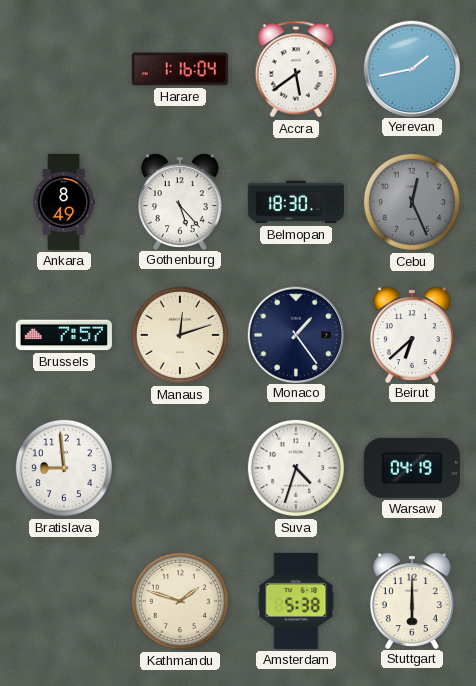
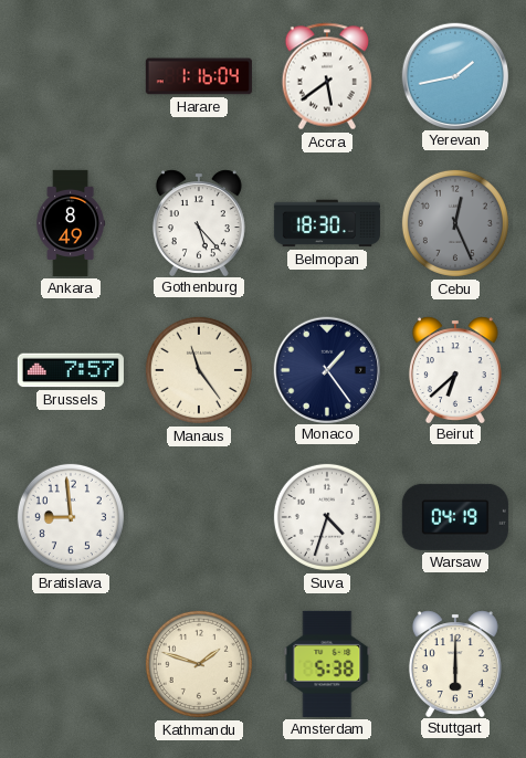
Manaus: 12:12 -> 11:24
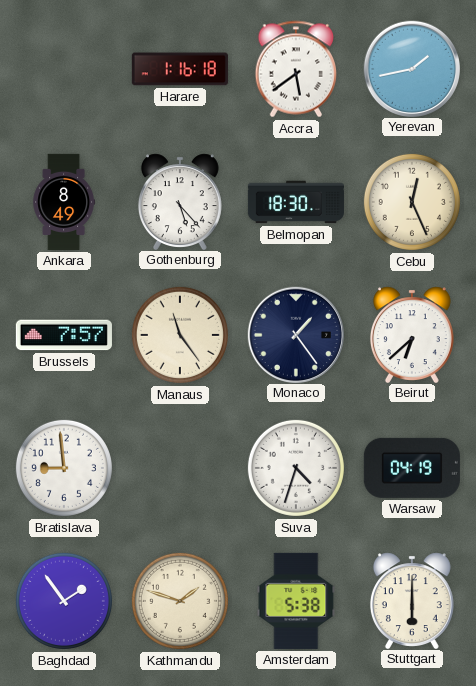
Harare: 1:16:04 -> 1:16:18
Cebu dial: grey -> cream
Baghdad: none -> 1:54
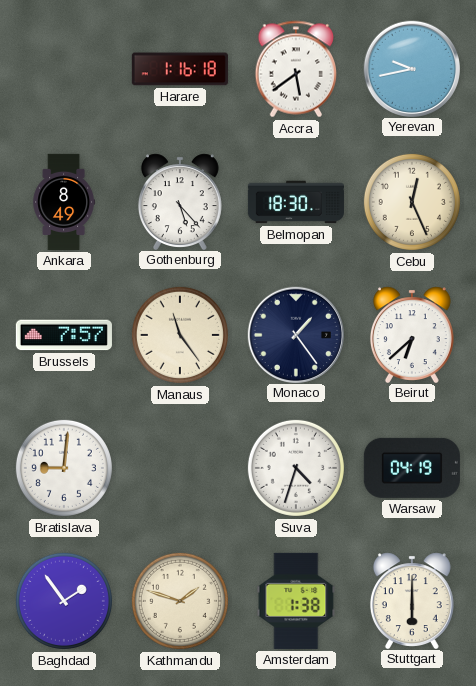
Yerevan: 1:43 -> 9:43
Bratislava: 8:59 -> 9:01
Amsterdam: 5:38 -> 1:38
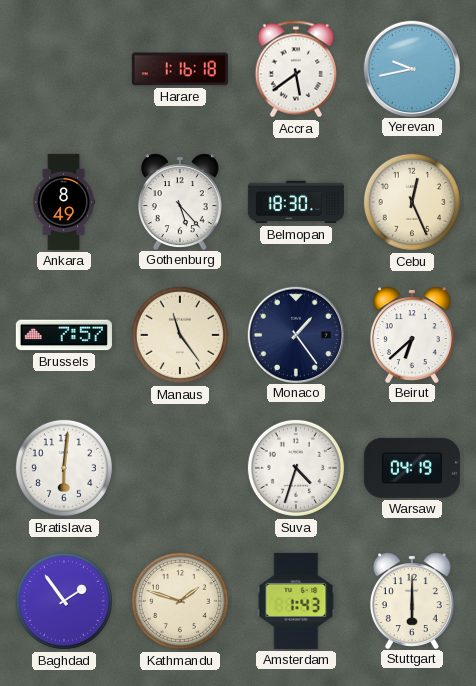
Bratislava: 9:01 -> 6:01
Amsterdam: 1:38 -> 1:43
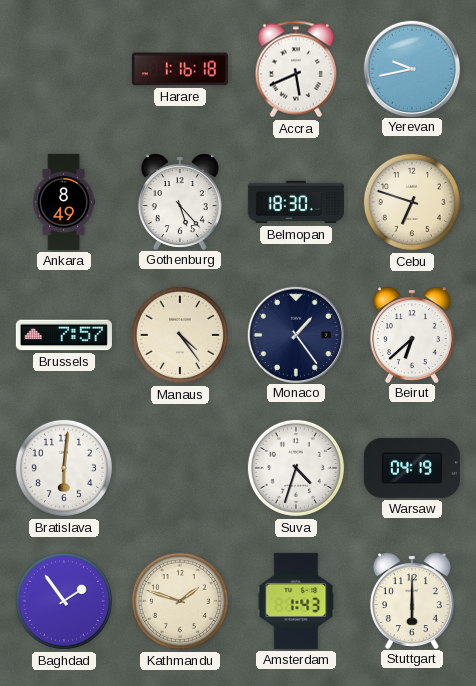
Accra: 5:39 -> 5:41
Cebu: 12:26 -> 6:48
Manaus: 11:24 -> 4:24
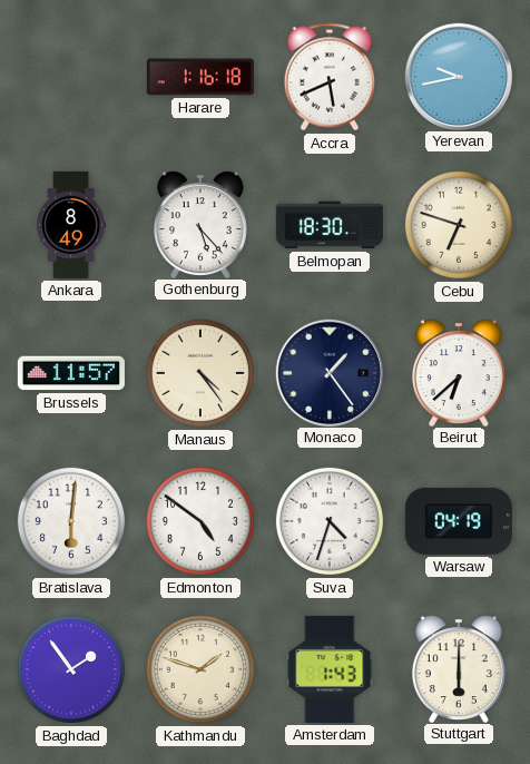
Brussels: 7:57 -> 11:57
Edmonton: none -> 4:51
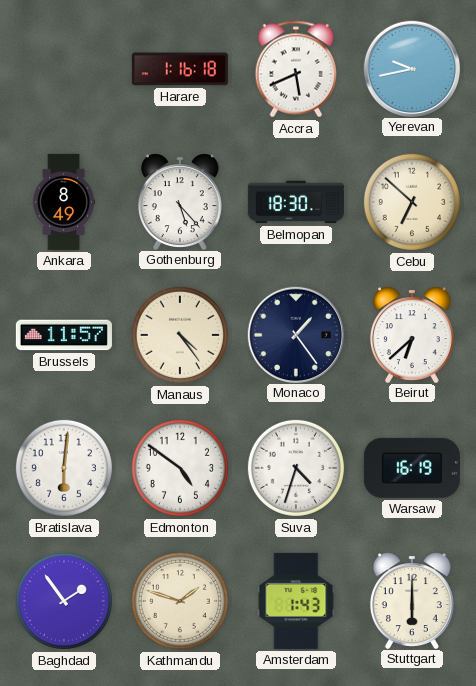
Cebu: 6:48 -> 6:52
Warsaw: 04:19 -> 16:19
